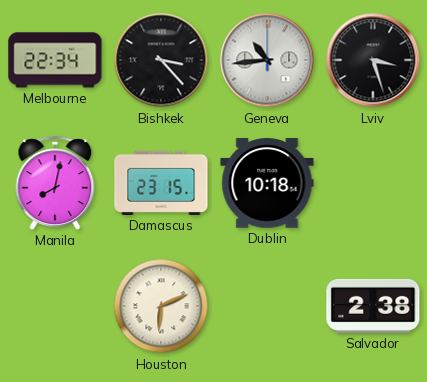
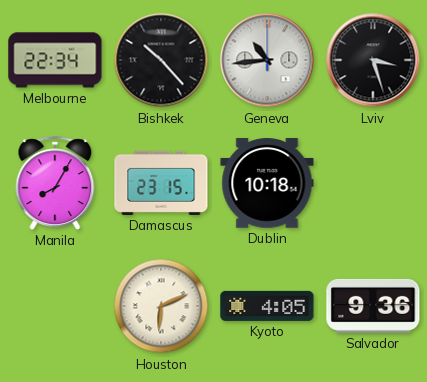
Bishkek: 3:23 -> 10:23
Manila: 8:02 -> 8:05
Kyoto: none -> 4:05
Salvador: 2:38 -> 9:36
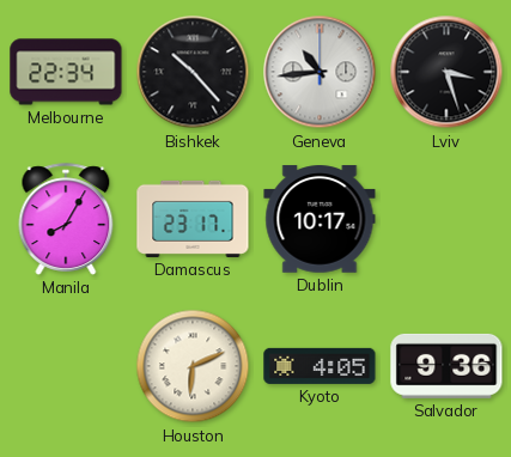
Damascus: 23:15 -> 23:17
Dublin: 10:18 -> 10:17
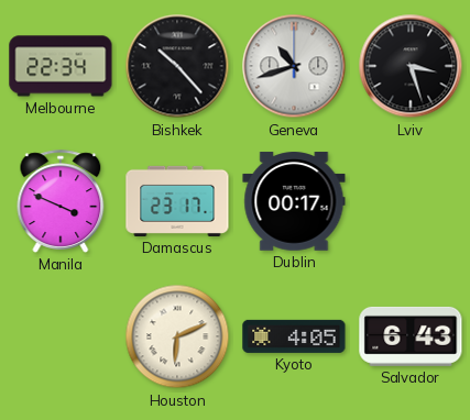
Geneva: 10:44 -> 10:42
Manila: 8:05 -> 3:49
Dublin: 10:17 -> 00:17
Salvador: 9:36 -> 6:43
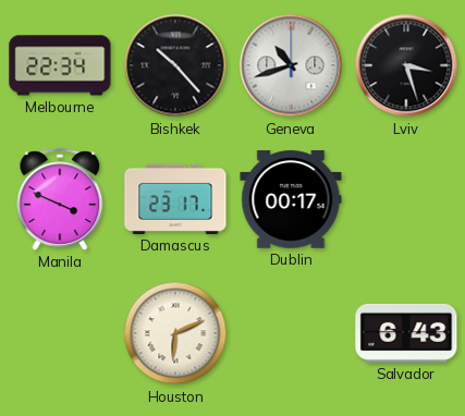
Kyoto: 4:05 -> none
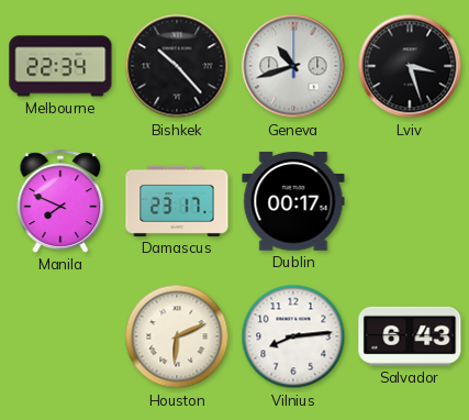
Manila: 3:49 -> 7:49
Vilnius: none -> 8:14
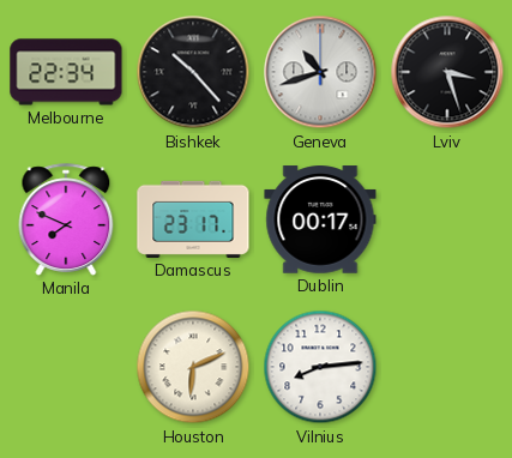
Salvador: 6:43 -> none
